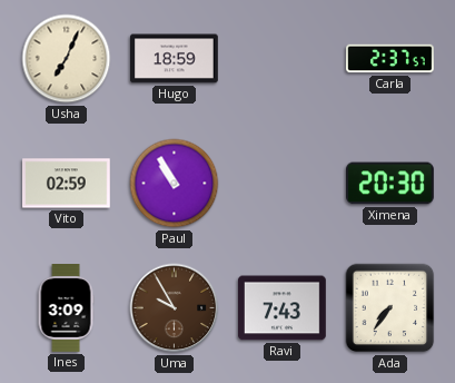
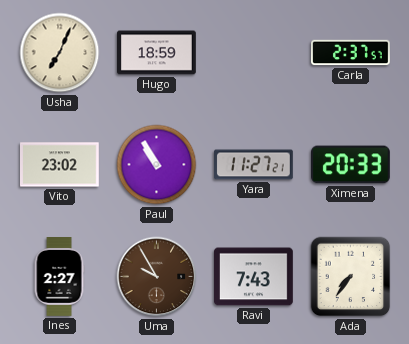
Vito: 02:59 -> 23:02
Yara: none -> 11:27
Ximena: 20:30 -> 20:33
Ines: 3:09 -> 2:27
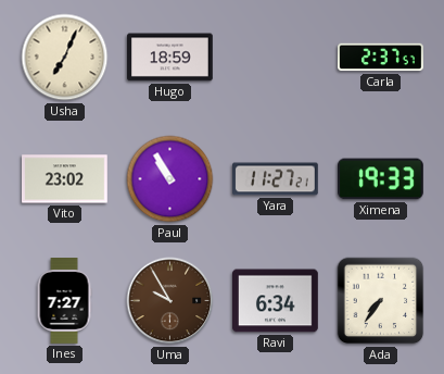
Ximena: 20:33 -> 19:33
Ines: 2:27 -> 7:27
Ravi: 7:43 -> 6:34
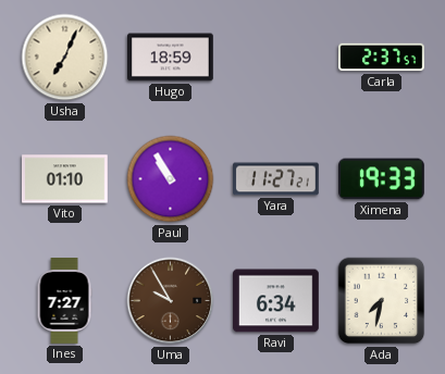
Vito: 23:02 -> 01:10
Ada: 7:36 -> 7:32
